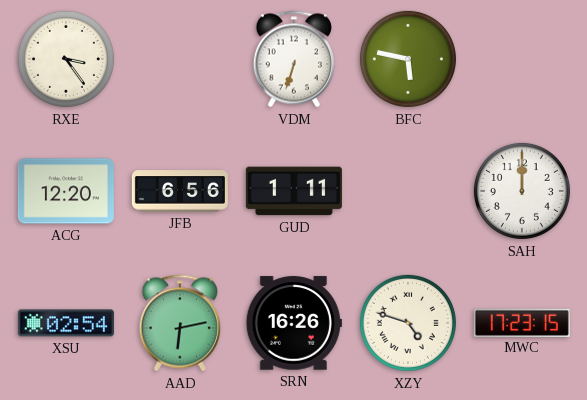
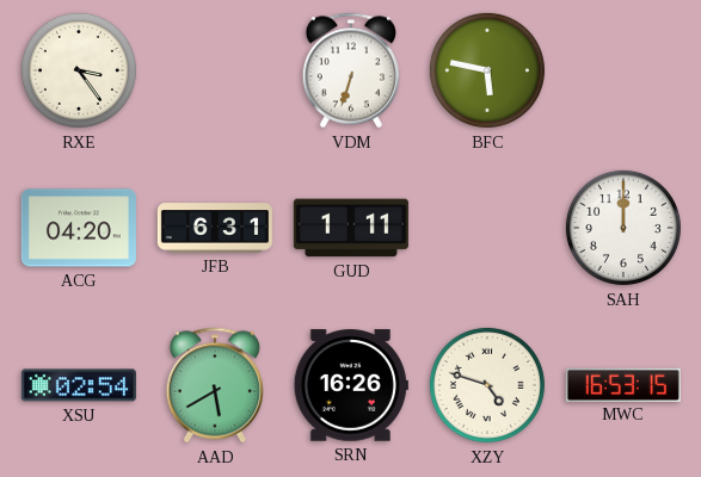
ACG: 12:20 -> 04:20
JFB: 6:56 -> 6:31
AAD: 6:13 -> 5:40
MWC: 17:23 -> 16:53
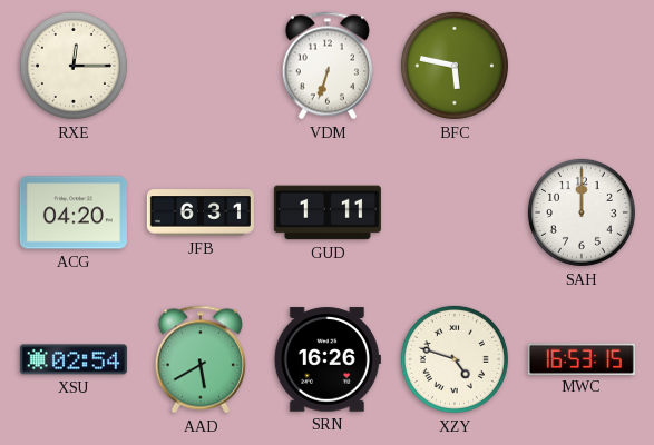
RXE: 3:24 -> 12:15
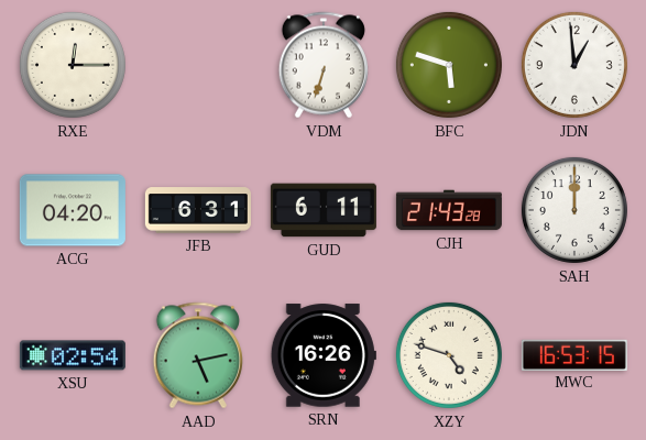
BFC: 5:47 -> 5:48
JDN: none -> 12:59
GUD: 1:11 -> 6:11
CJH: none -> 21:43
AAD: 5:40 -> 5:13
